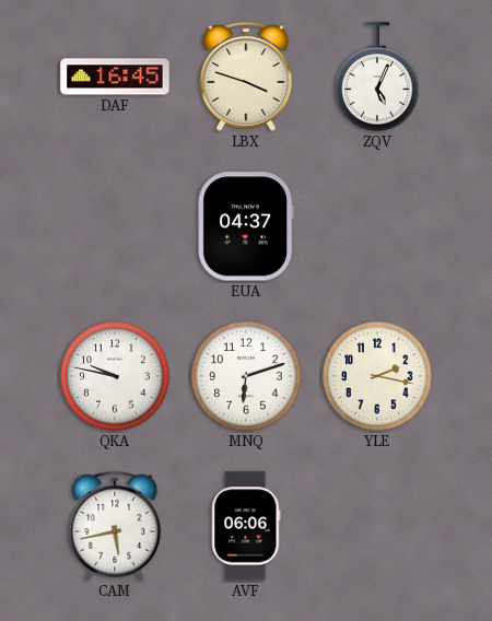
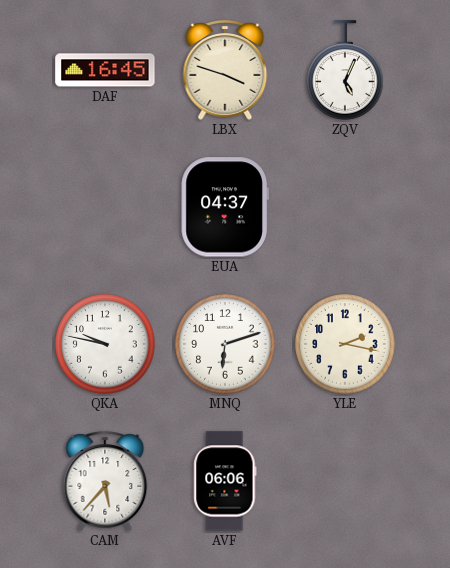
CAM: 5:43 -> 5:37
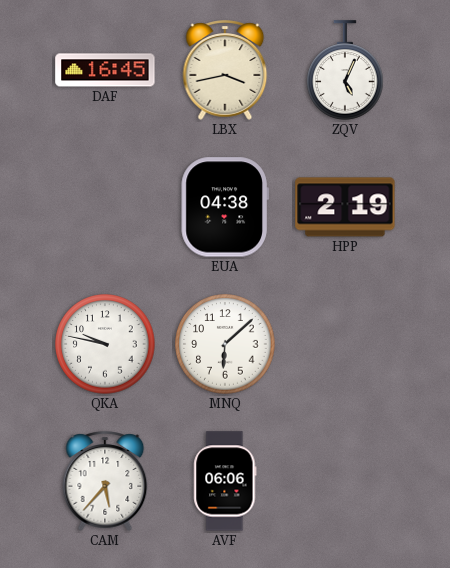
LBX: 3:48 -> 3:43
EUA: 04:37 -> 04:38
HPP: none -> 2:19
MNQ: 6:12 -> 6:08
YLE: 2:17 -> none
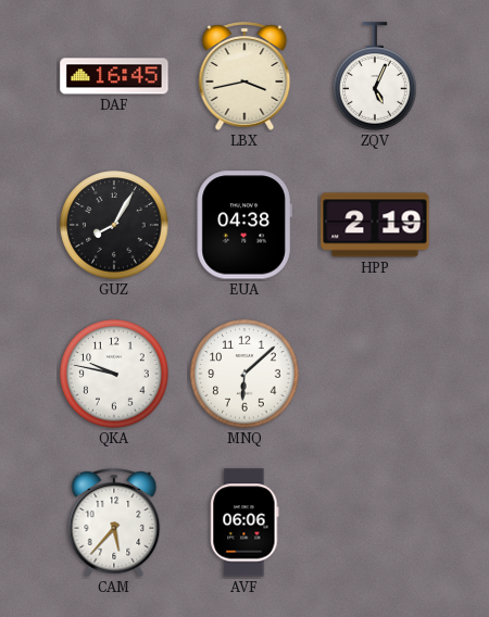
GUZ: none -> 8:05
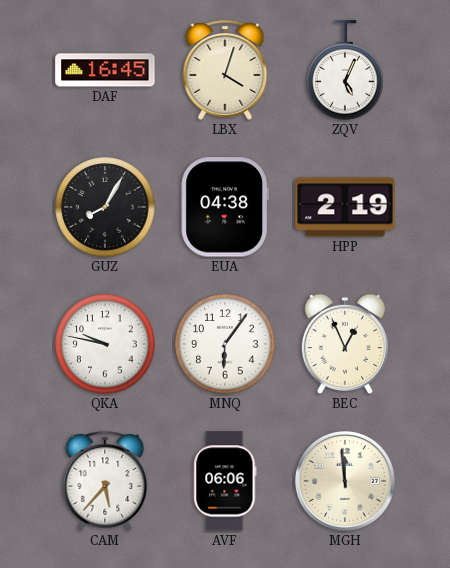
LBX: 3:43 -> 4:03
MNQ: 6:08 -> 6:06
BEC: none -> 12:56
MGH: none -> 11:59
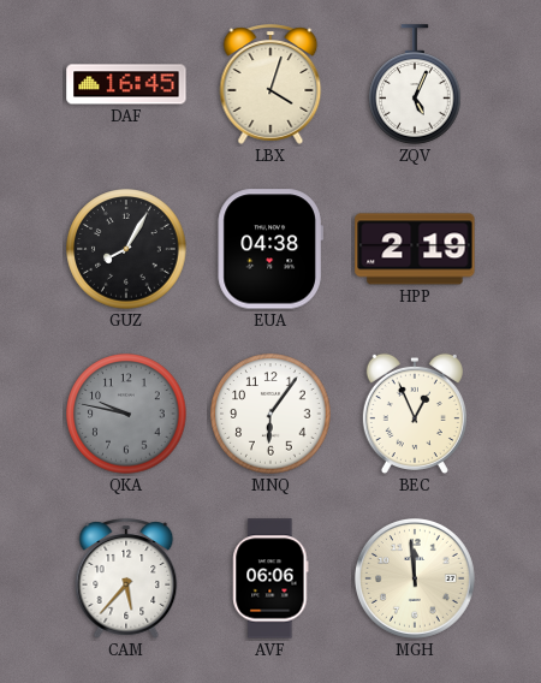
QKA dial: white -> grey
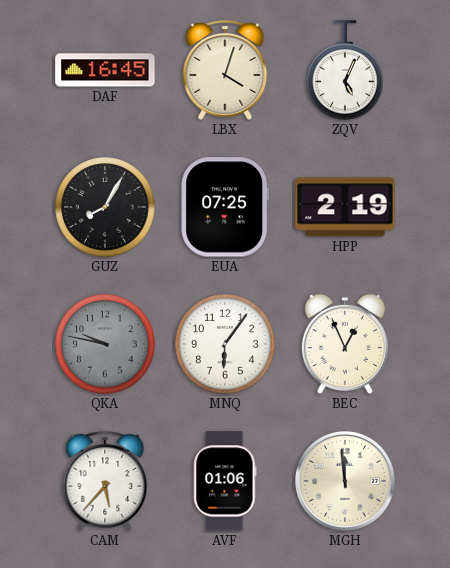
EUA: 04:38 -> 07:25
AVF: 06:06 -> 01:06
